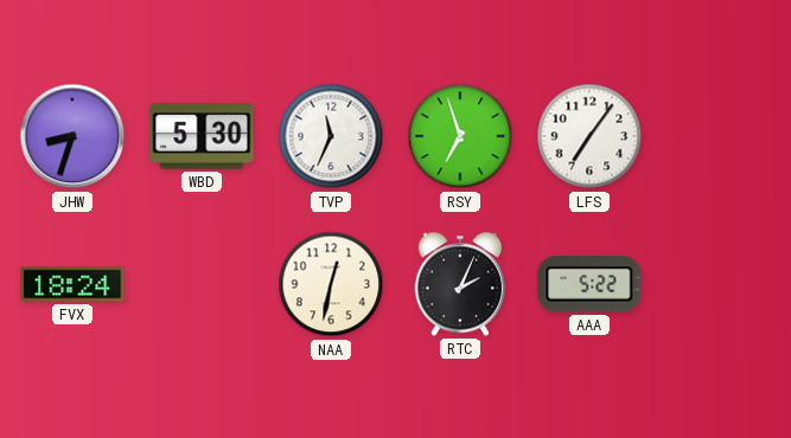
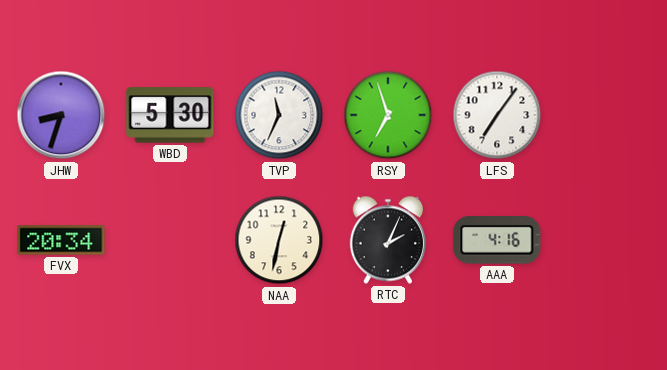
FVX: 18:24 -> 20:34
AAA: 5:22 -> 4:16
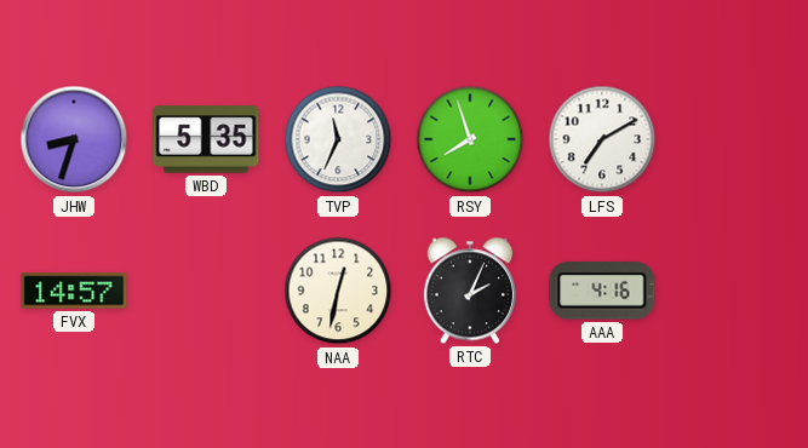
WBD: 5:30 -> 5:35
RSY: 6:57 -> 7:57
LFS: 7:06 -> 7:10
FVX: 20:34 -> 14:57
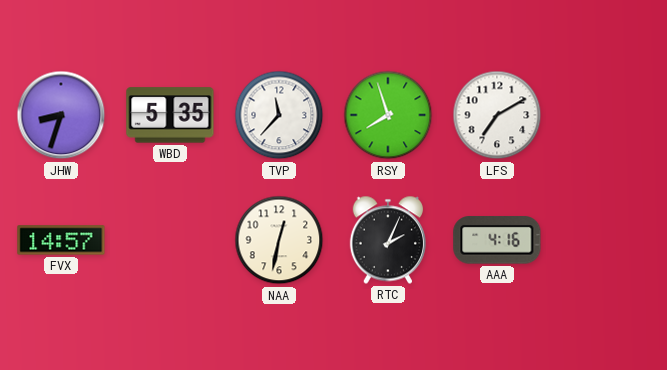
TVP: 11:34 -> 11:37
